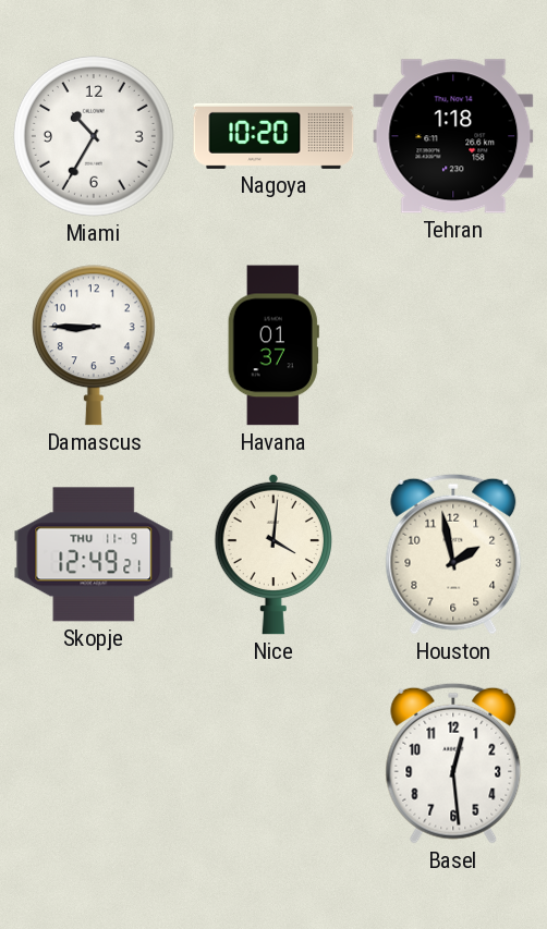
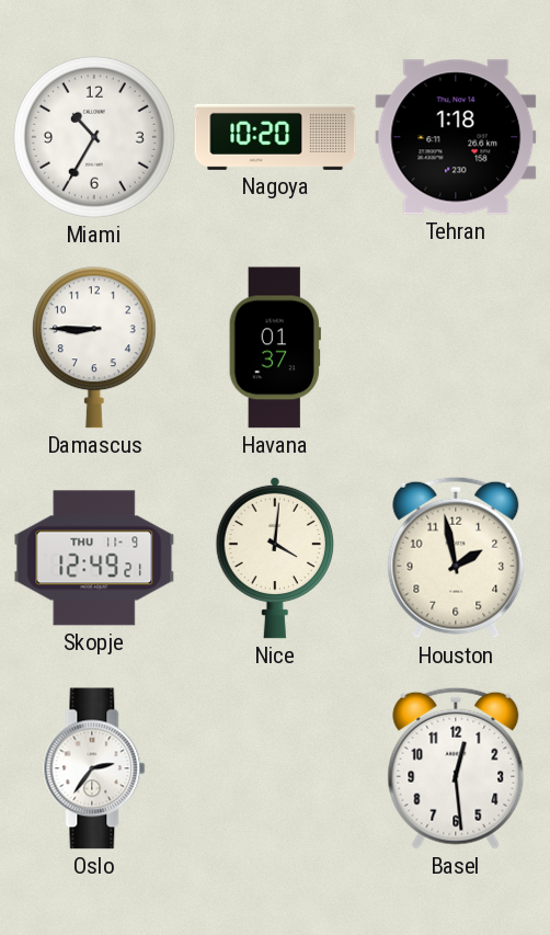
Oslo: none -> 2:36
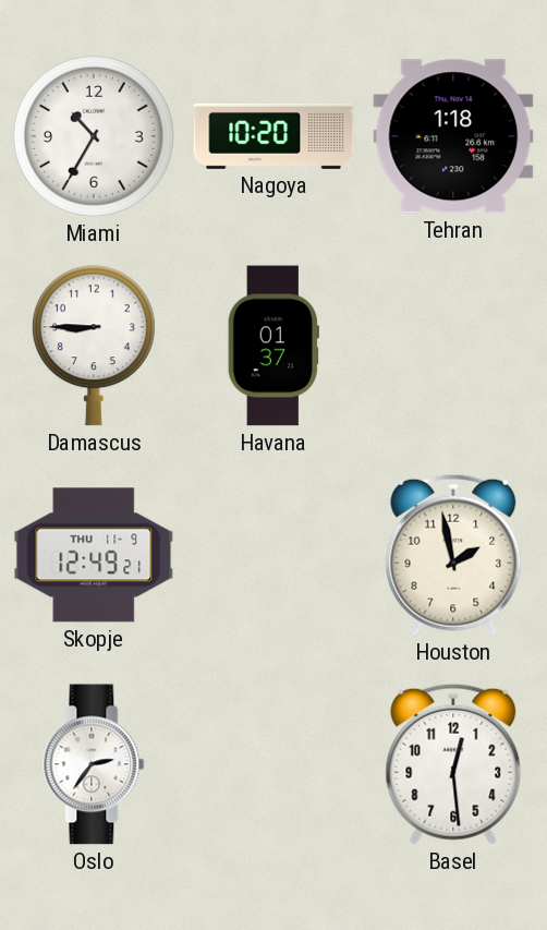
Nice: 4:01 -> none
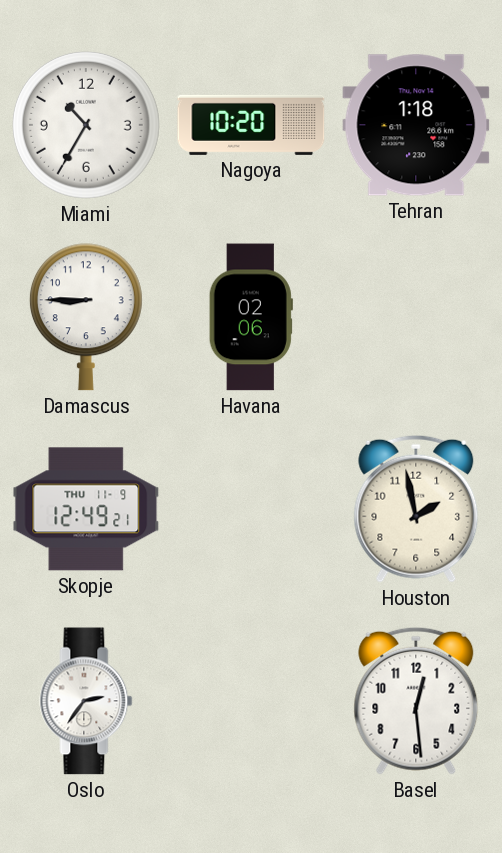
Havana: 01:37 -> 02:06
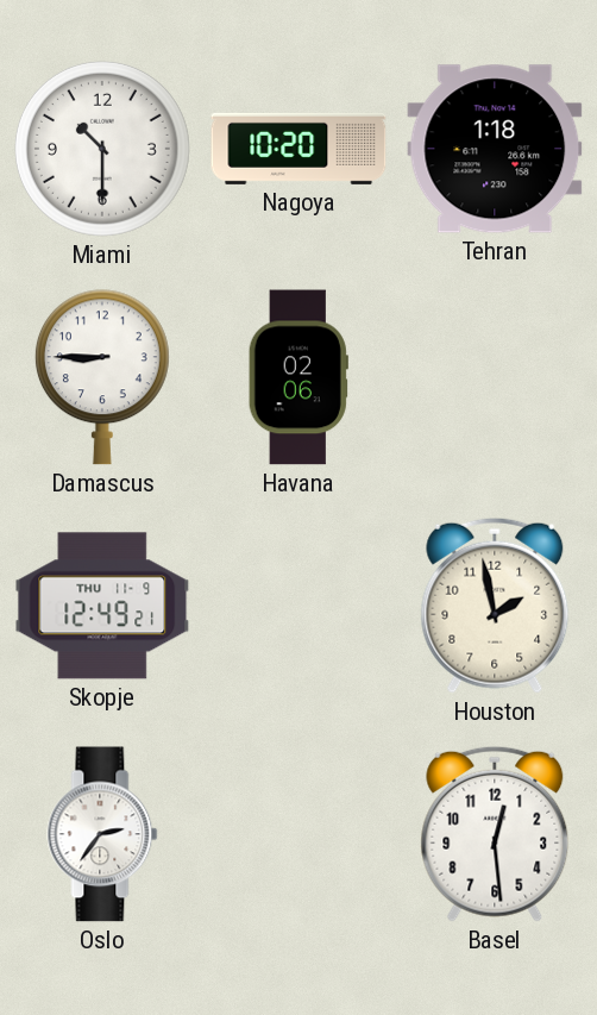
Miami: 10:35 -> 10:30
